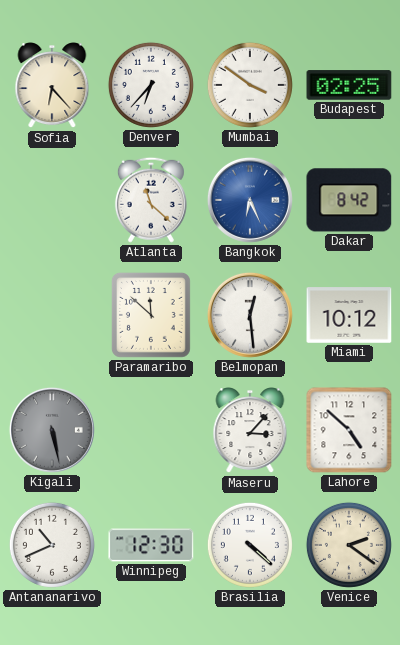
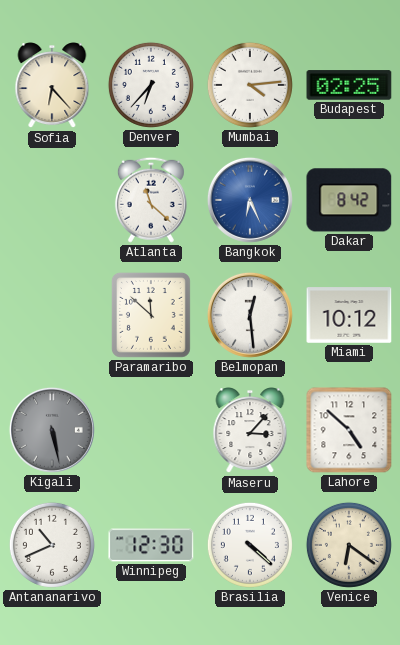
Mumbai: 3:51 -> 4:14
Venice: 2:21 -> 6:21
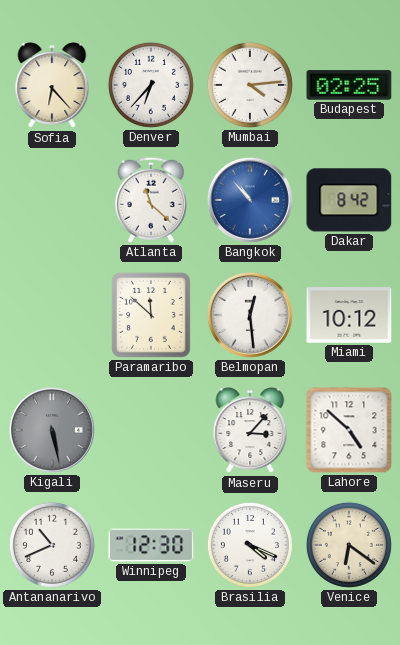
Bangkok: 6:26 -> 10:53
Brasilia: 4:22 -> 4:19
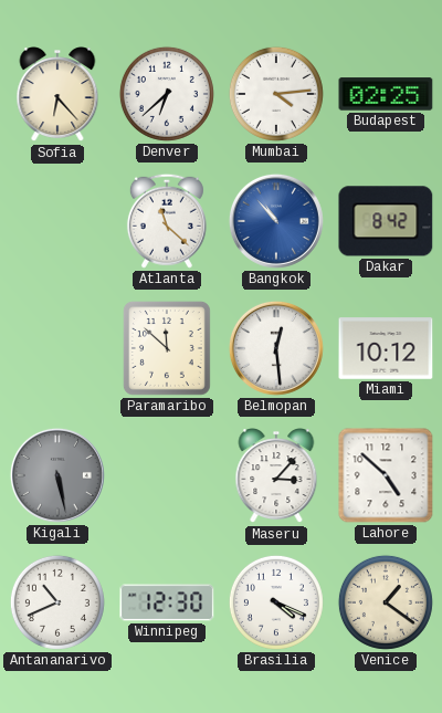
Denver: 6:37 -> 6:38
Venice: 6:21 -> 1:21
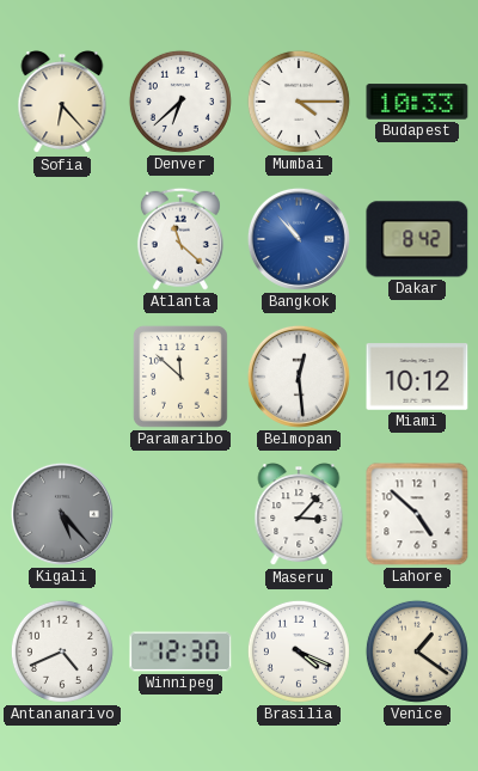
Mumbai: 4:14 -> 4:15
Budapest: 02:25 -> 10:33
Kigali: 5:28 -> 5:23
Antananarivo: 10:41 -> 4:41
